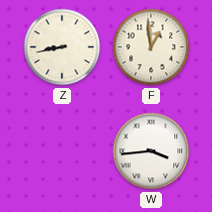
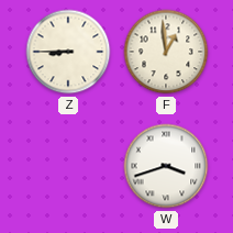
Z: 8:43 -> 8:45
W: 3:44 -> 3:42
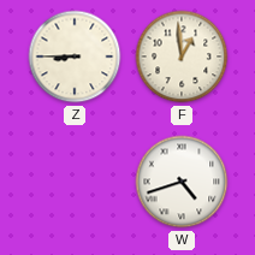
W: 3:42 -> 4:42
